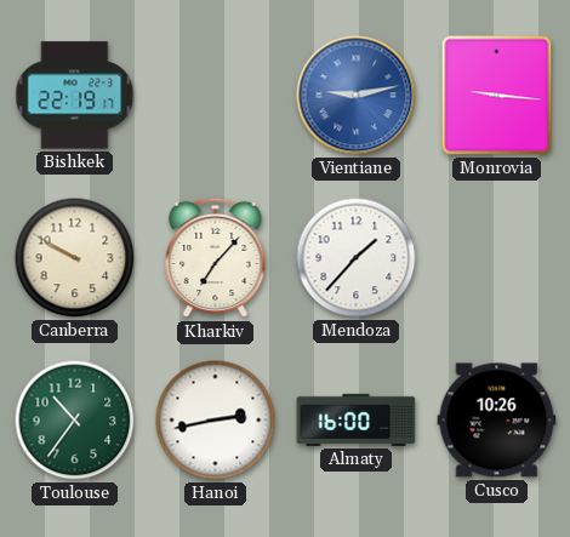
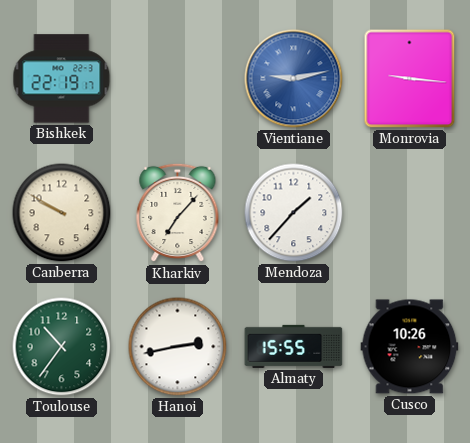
Almaty: 16:00 -> 15:55
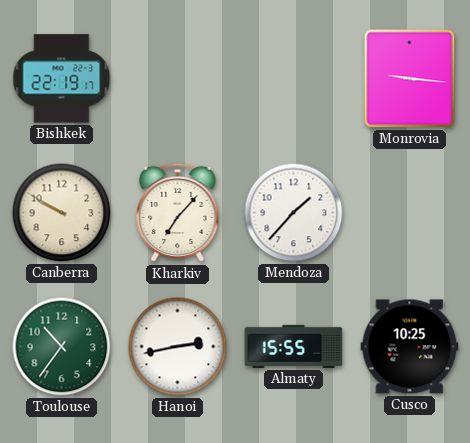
Vientiane: 9:13 -> none
Cusco: 10:26 -> 10:25
